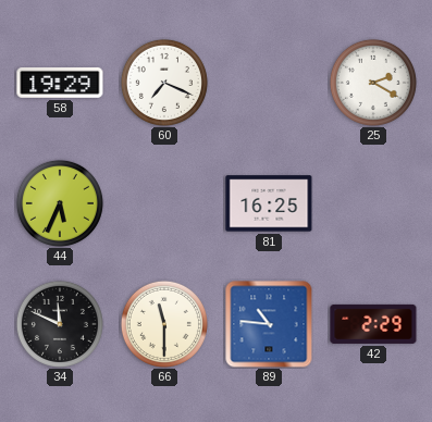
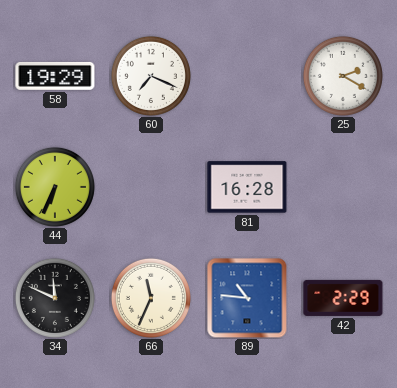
44: 5:34 -> 6:34
81: 16:25 -> 16:28
66: 11:30 -> 11:34
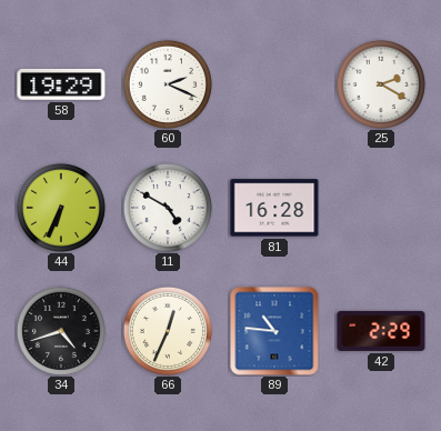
60: 7:19 -> 2:19
11: none -> 4:50
34: 11:49 -> 4:42
66: 11:34 -> 12:34
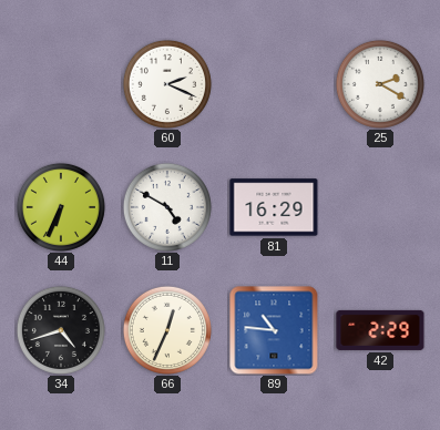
58: 19:29 -> none
81: 16:28 -> 16:29
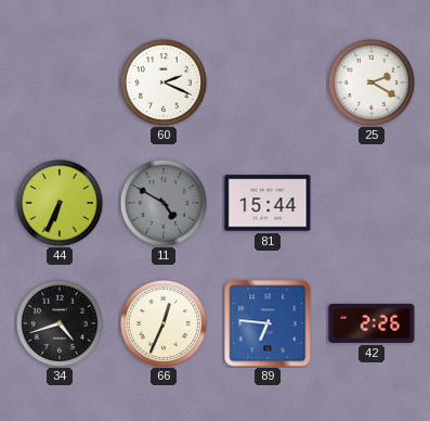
11 dial: white -> grey
81: 16:29 -> 15:44
89: 10:46 -> 6:46
42: 2:29 -> 2:26
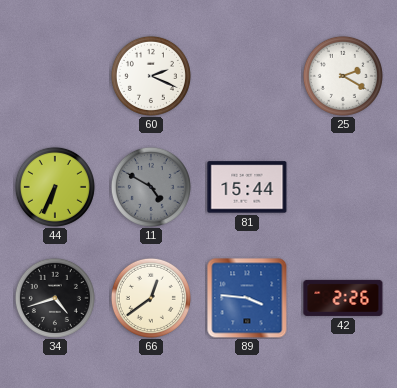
66: 12:34 -> 12:39
89: 6:46 -> 3:46
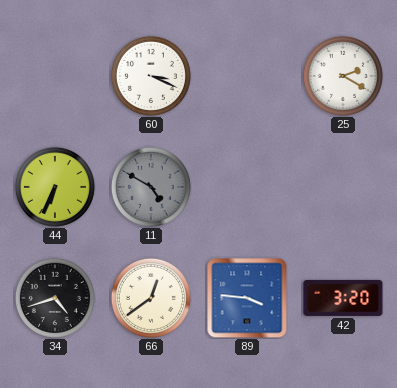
60: 2:19 -> 3:19
81: 15:44 -> none
42: 2:26 -> 3:20
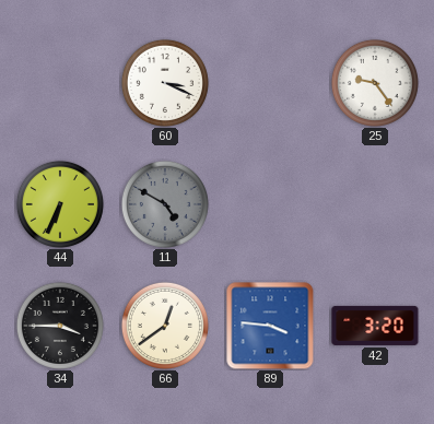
25: 2:20 -> 9:24
34: 4:42 -> 3:45
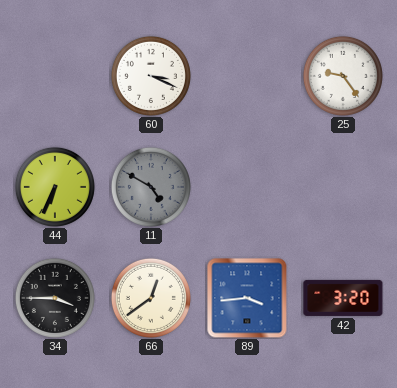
89: 3:46 -> 3:44
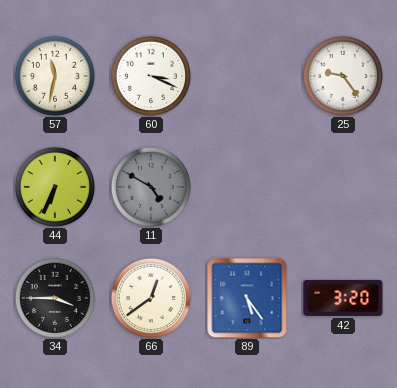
57: none -> 11:32
89: 3:44 -> 5:24
